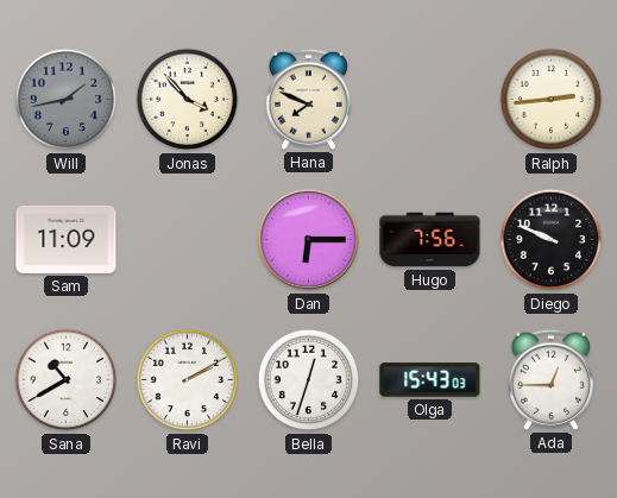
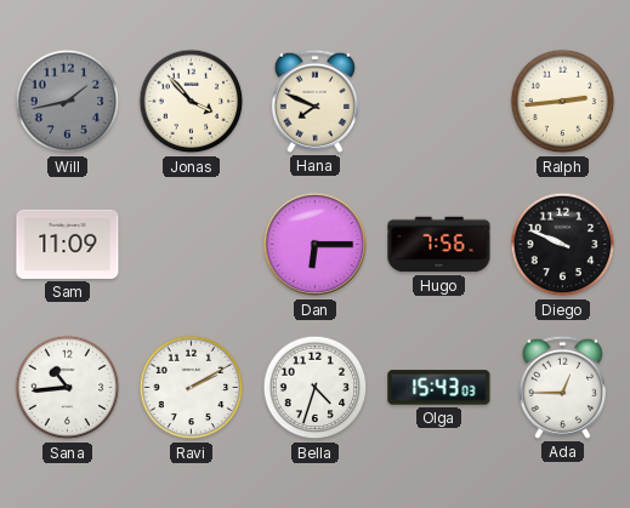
Sana: 10:40 -> 10:44
Bella: 12:33 -> 4:33
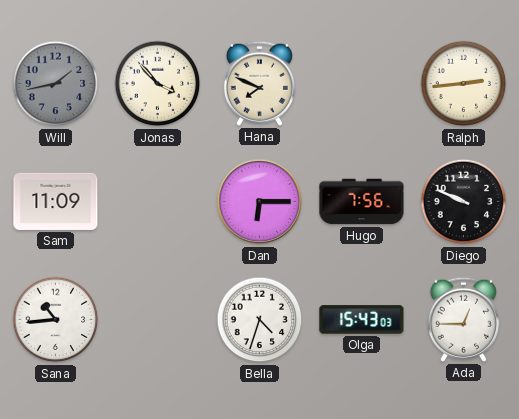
Ravi: 2:10 -> none
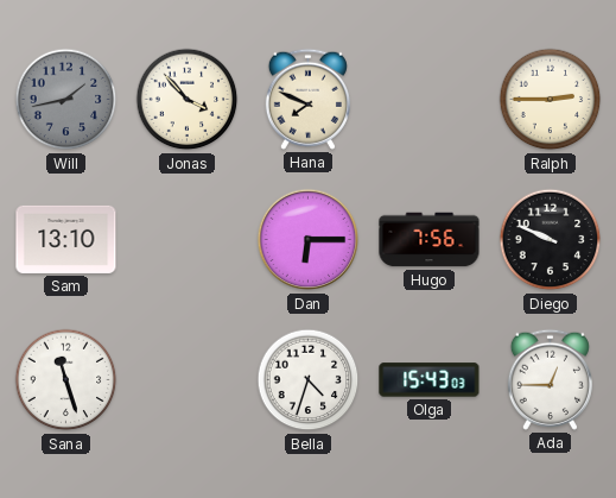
Ralph: 2:44 -> 2:45
Sam: 11:09 -> 13:10
Sana: 10:44 -> 11:27
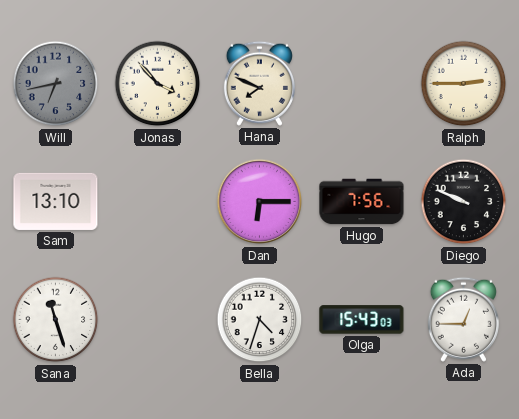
Will: 1:43 -> 6:43
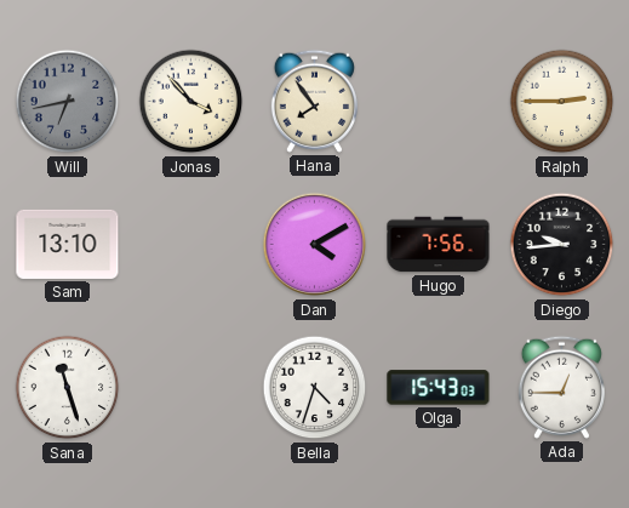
Hana: 7:49 -> 7:54
Dan: 6:15 -> 4:10
Diego: 9:49 -> 9:44
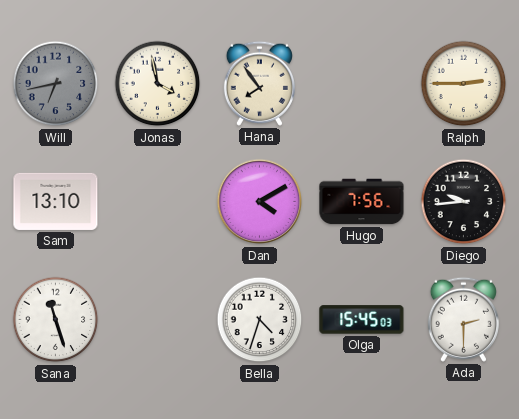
Jonas: 3:53 -> 3:58
Olga: 15:43 -> 15:45
Ada: 12:45 -> 2:30
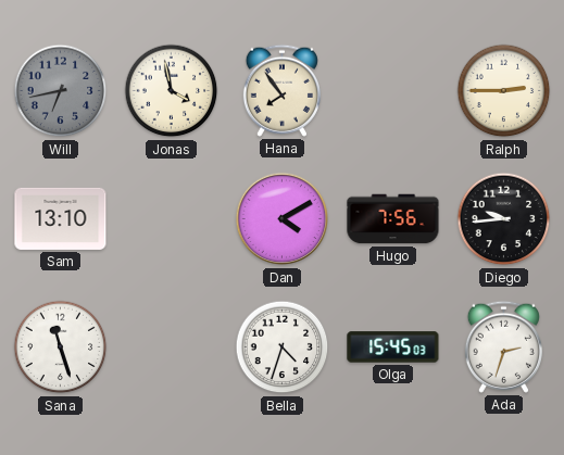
Ada: 2:30 -> 2:33
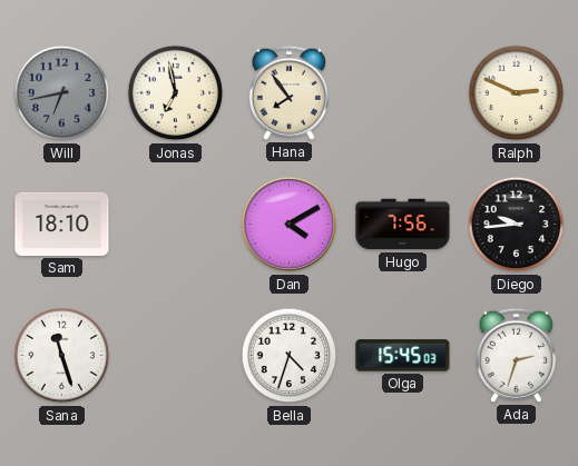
Jonas: 3:58 -> 6:58
Ralph: 2:45 -> 2:49
Sam: 13:10 -> 18:10
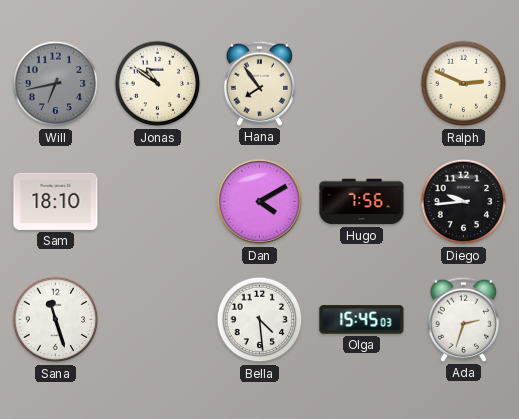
Jonas: 6:58 -> 10:51
Bella: 4:33 -> 4:29
